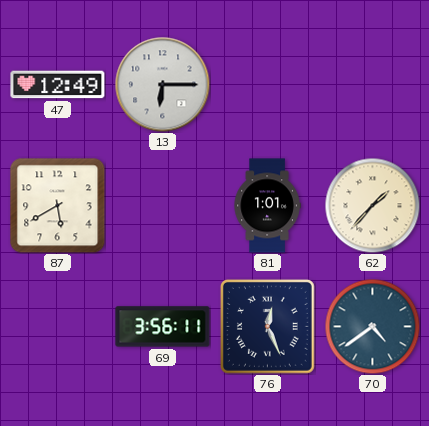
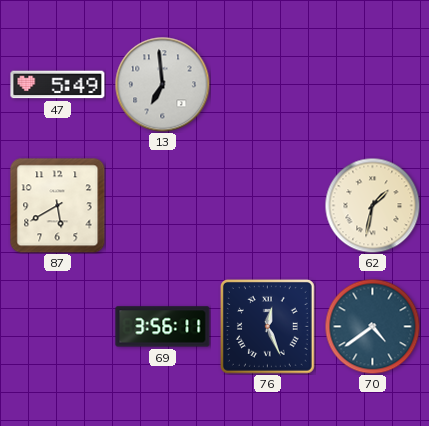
47: 12:49 -> 5:49
13: 6:15 -> 6:59
81: 1:01 -> none
62: 1:37 -> 1:32
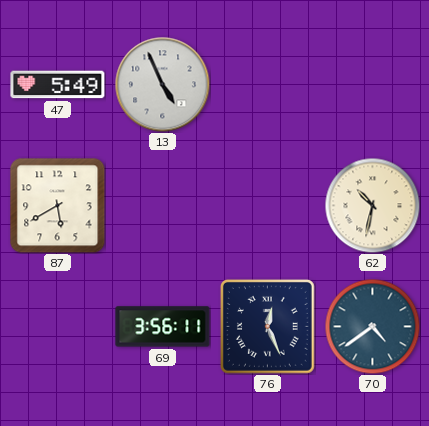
13: 6:59 -> 4:56
62: 1:32 -> 10:32
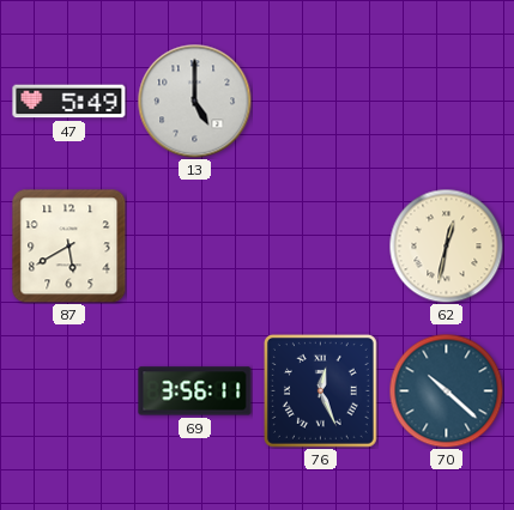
13: 4:56 -> 5:00
62: 10:32 -> 12:32
70: 4:39 -> 10:22
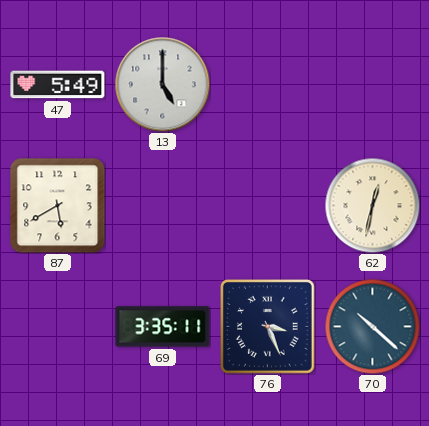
69: 3:56 -> 3:35
76: 12:26 -> 3:26
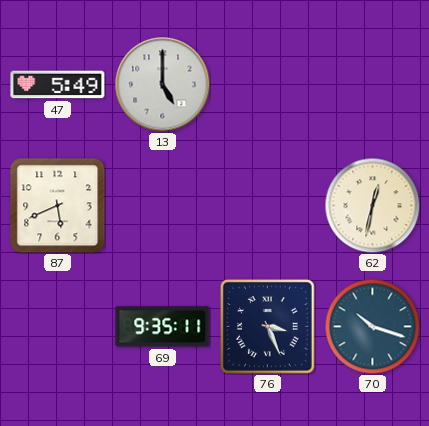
87: 5:40 -> 5:41
69: 3:35 -> 9:35
70: 10:22 -> 10:18
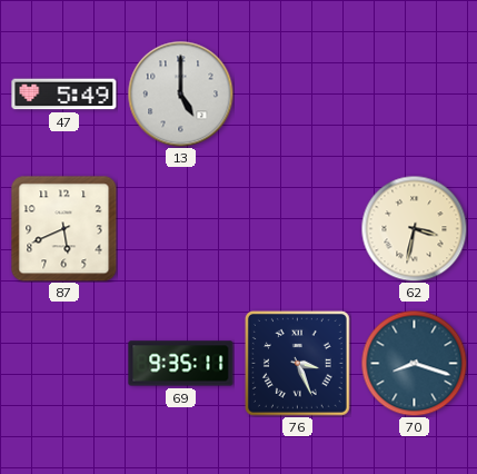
62: 12:32 -> 3:32
70: 10:18 -> 8:18
